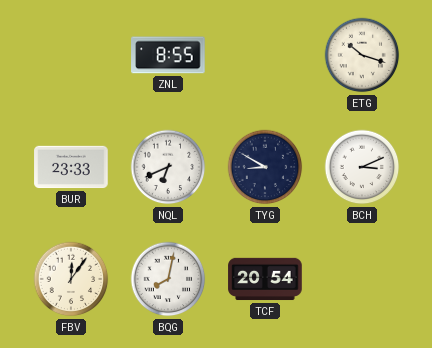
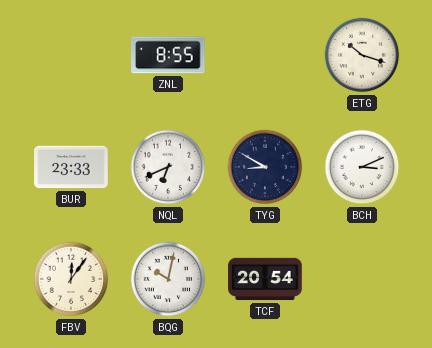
BQG: 8:02 -> 10:02
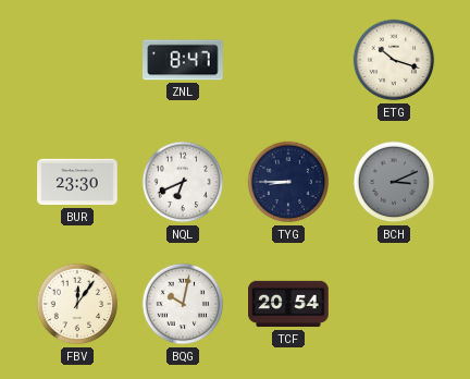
ZNL: 8:55 -> 8:47
BUR: 23:33 -> 23:30
TYG: 8:50 -> 8:45
BCH dial: white -> grey
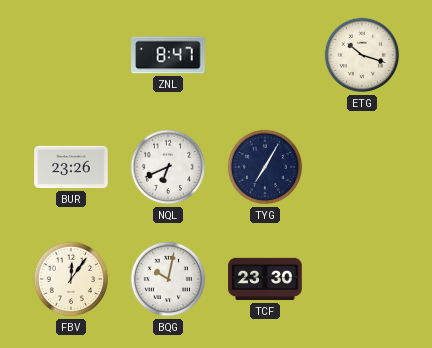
BUR: 23:30 -> 23:26
TYG: 8:45 -> 7:05
BCH: 3:11 -> none
TCF: 20:54 -> 23:30
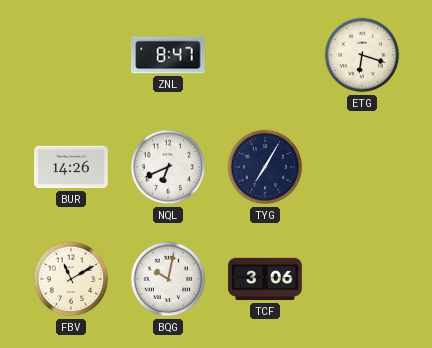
ETG: 10:18 -> 6:18
BUR: 23:26 -> 14:26
FBV: 12:06 -> 11:10
TCF: 23:30 -> 3:06
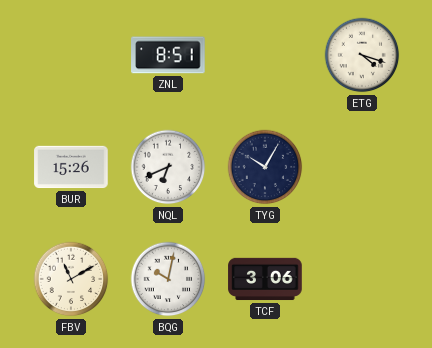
ZNL: 8:47 -> 8:51
ETG: 6:18 -> 4:18
BUR: 14:26 -> 15:26
TYG: 7:05 -> 10:05
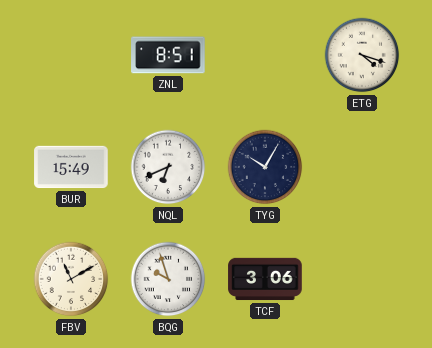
BUR: 15:26 -> 15:49
BQG: 10:02 -> 9:57
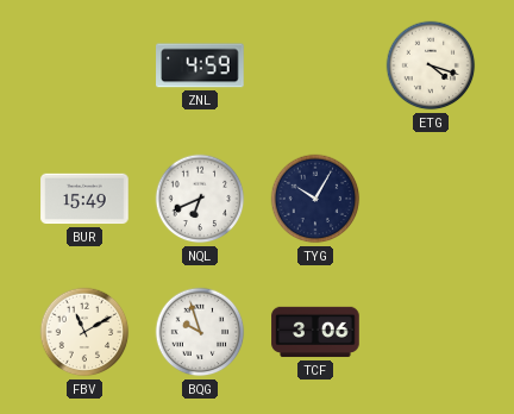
ZNL: 8:51 -> 4:59
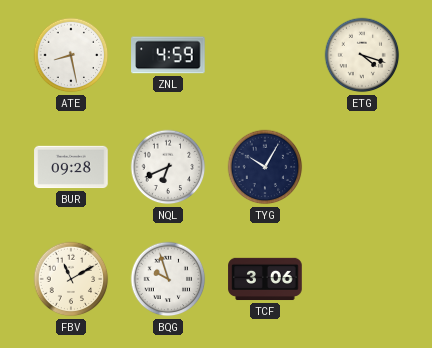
ATE: none -> 8:28
BUR: 15:49 -> 09:28
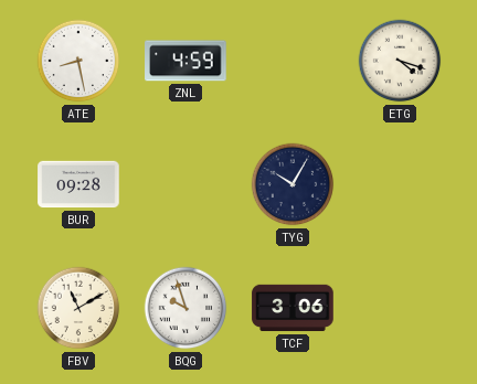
NQL: 6:41 -> none
